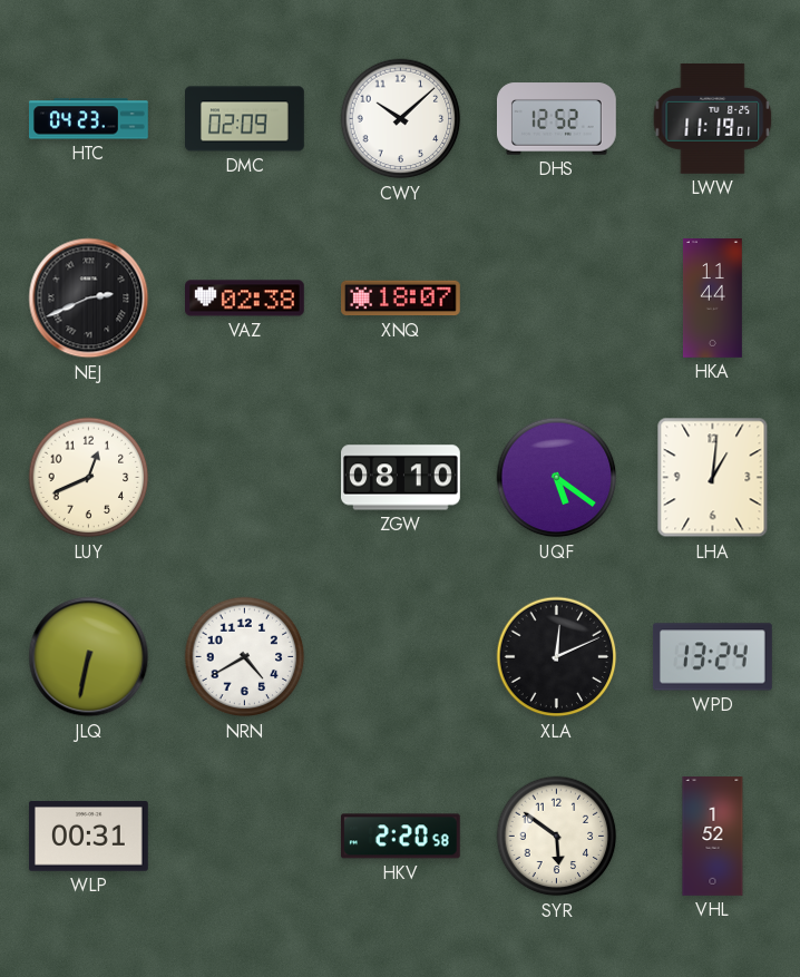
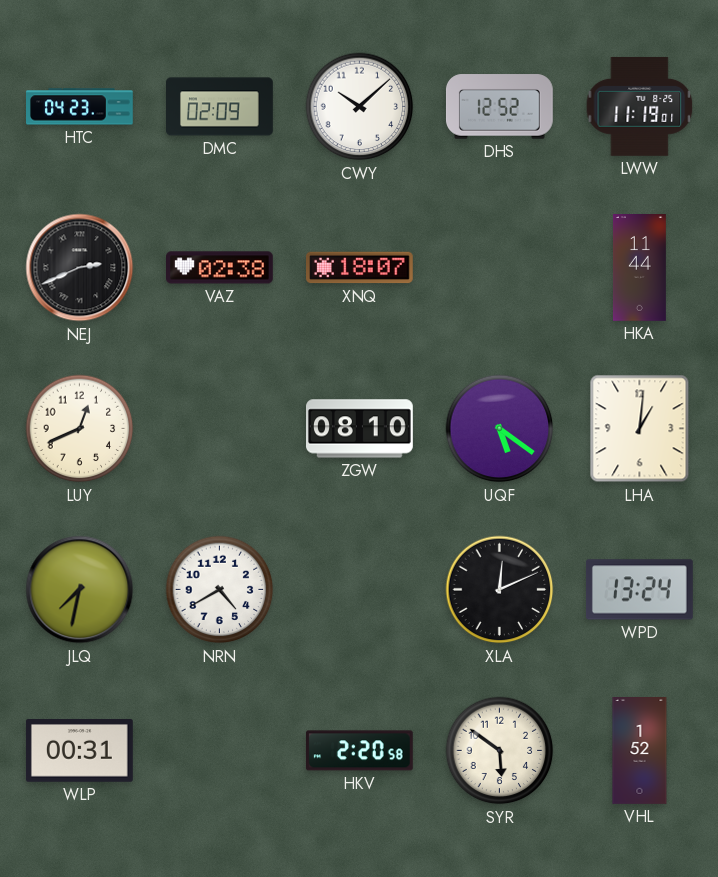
JLQ: 6:32 -> 7:32
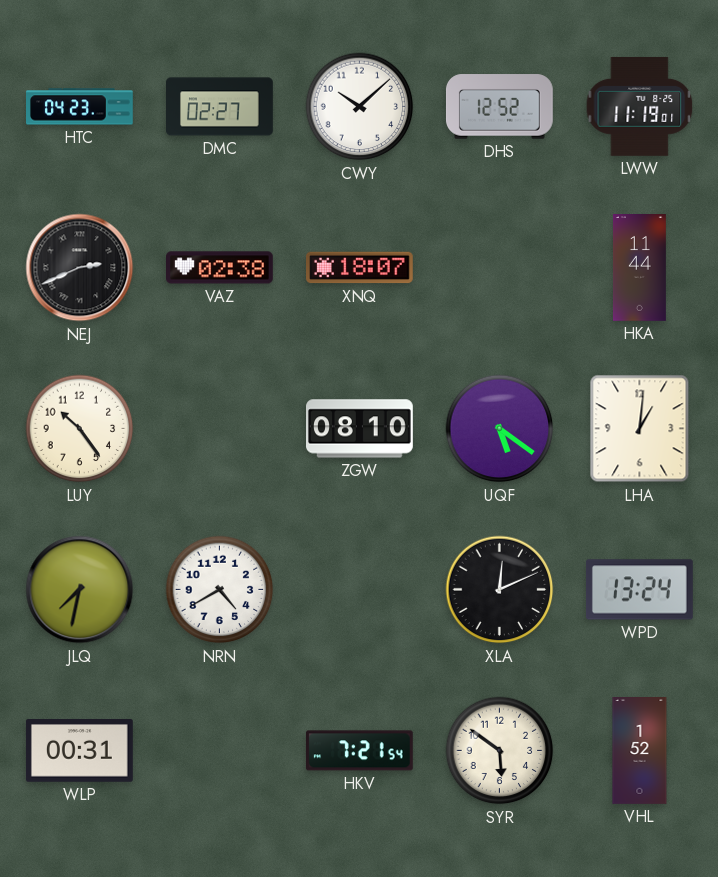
DMC: 02:09 -> 02:27
LUY: 12:41 -> 10:24
HKV: 2:20 -> 7:21
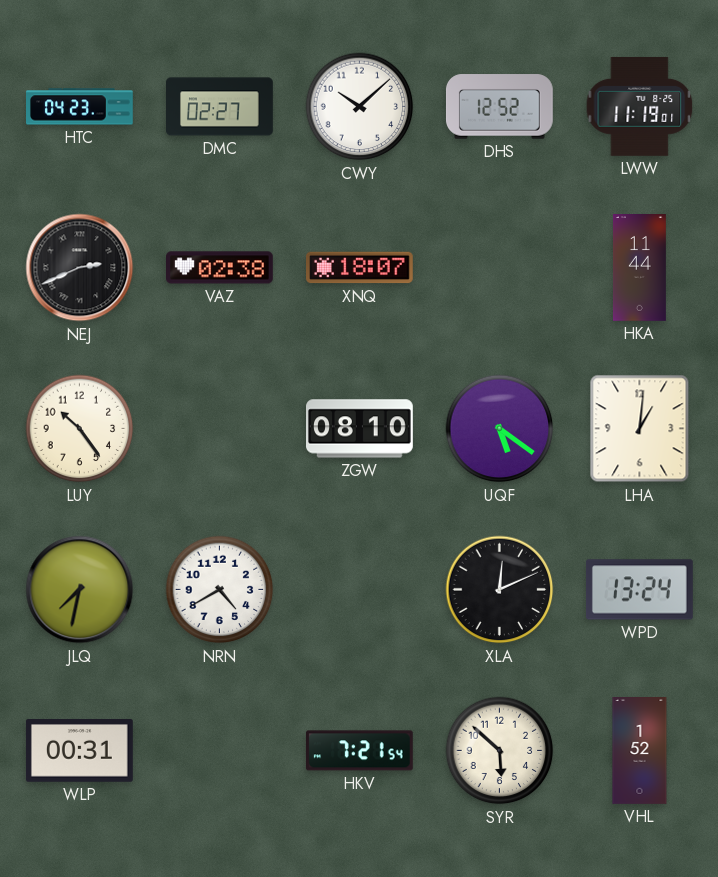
SYR: 5:51 -> 5:52
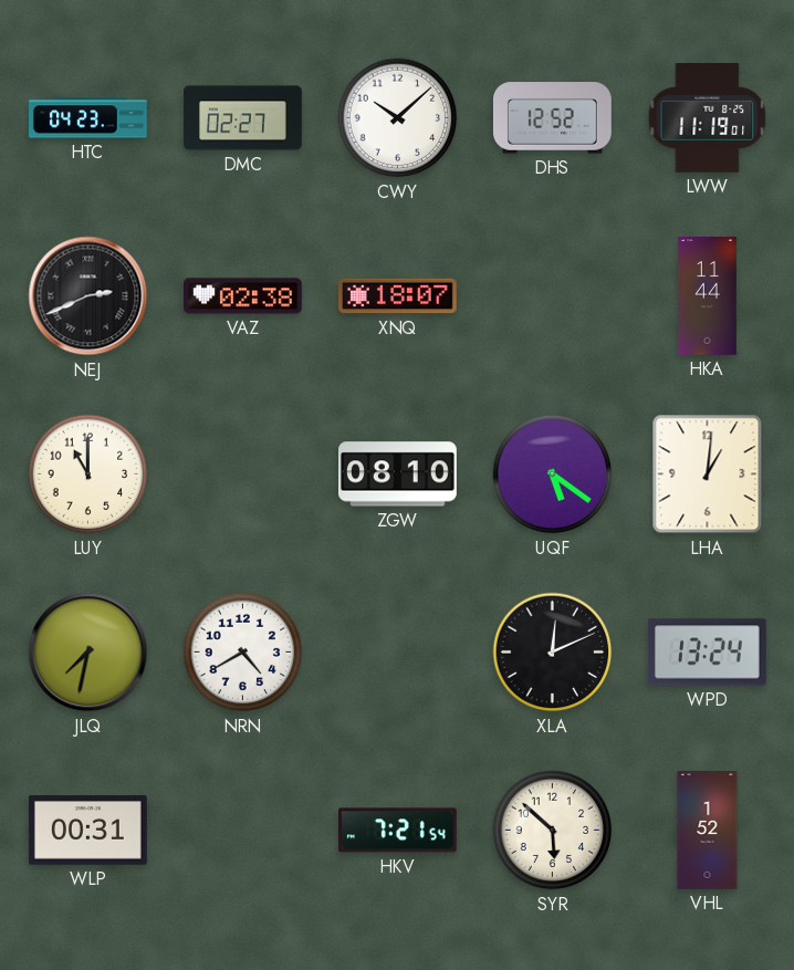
LUY: 10:24 -> 11:00
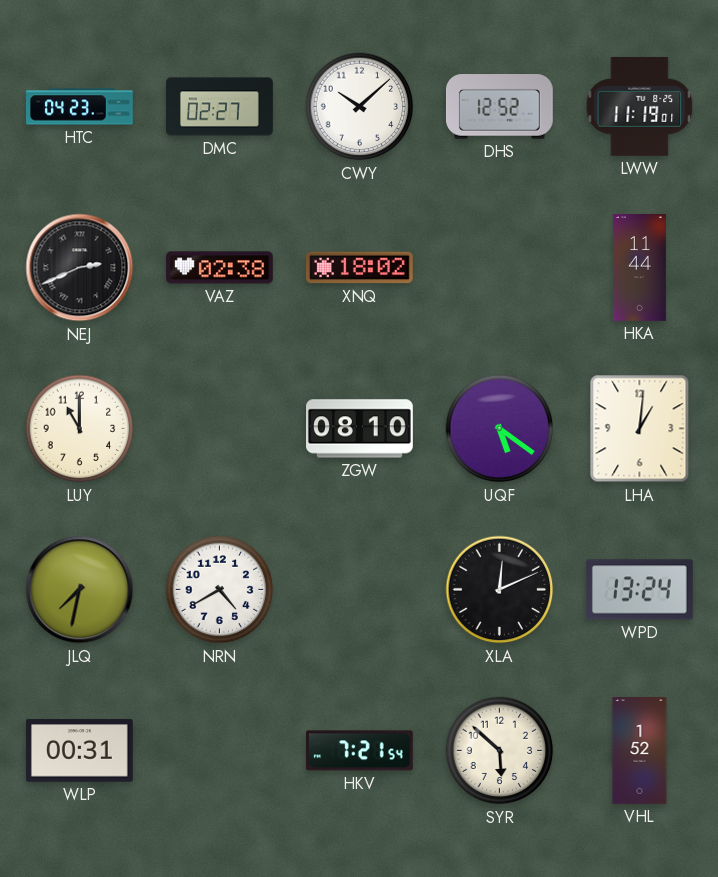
XNQ: 18:07 -> 18:02
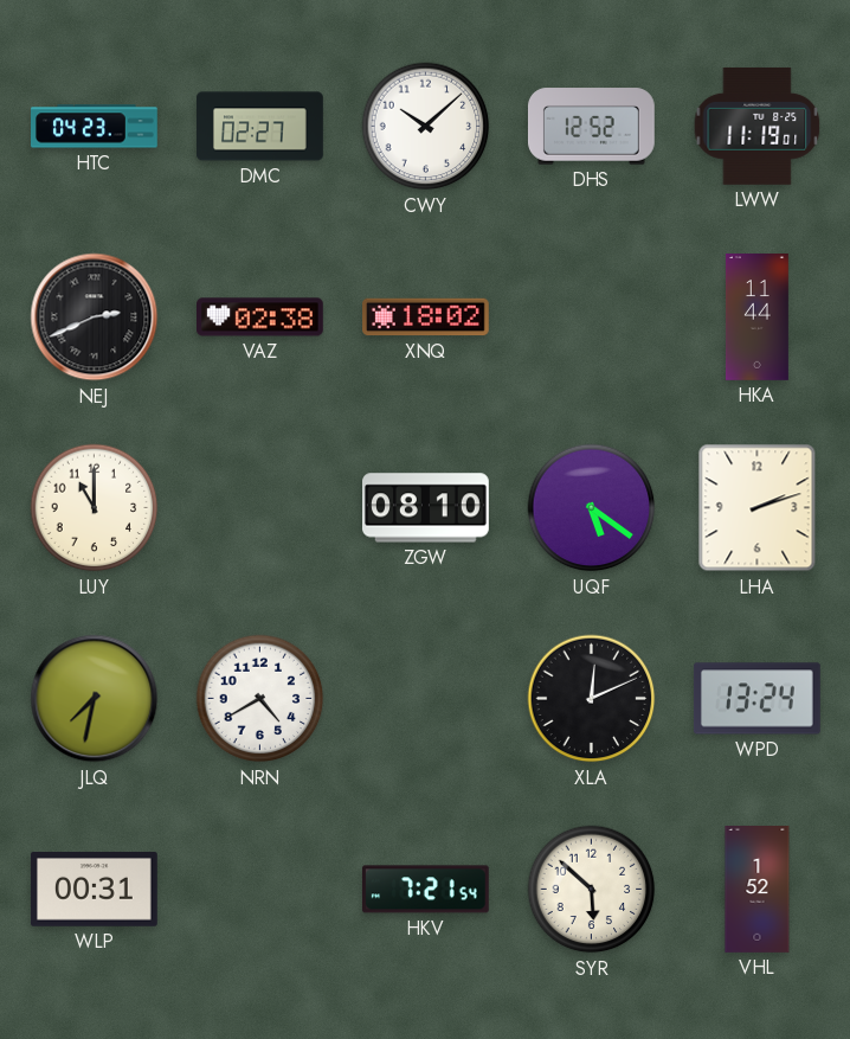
LHA: 1:01 -> 2:12
